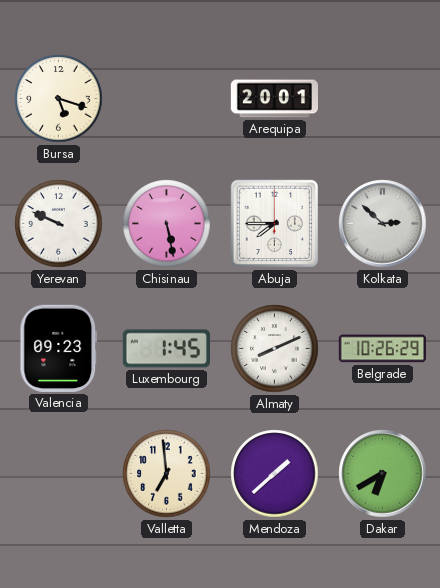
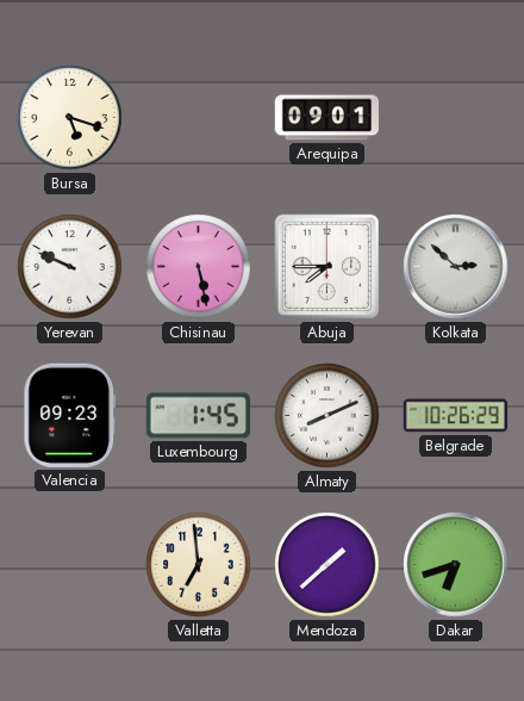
Arequipa: 20:01 -> 09:01
Dakar: 6:40 -> 6:42
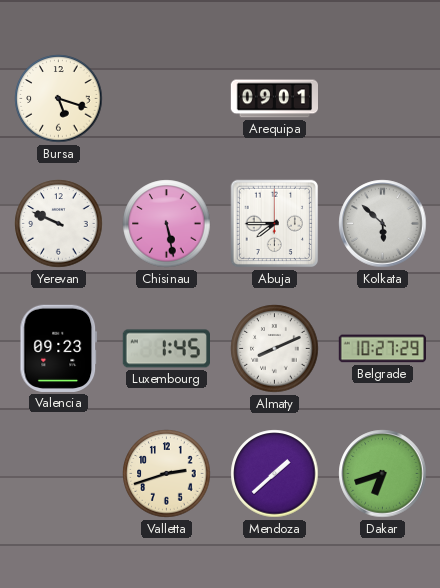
Kolkata: 2:52 -> 5:52
Belgrade: 10:26 -> 10:27
Valletta: 6:59 -> 2:42
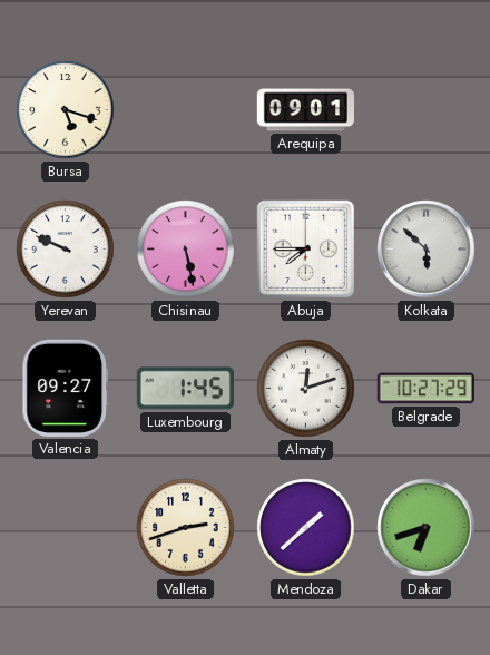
Valencia: 09:23 -> 09:27
Almaty: 8:11 -> 12:12
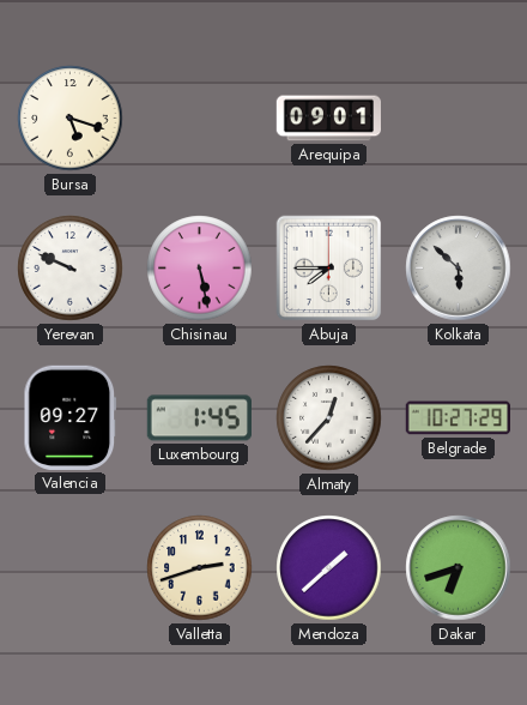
Almaty: 12:12 -> 12:37
